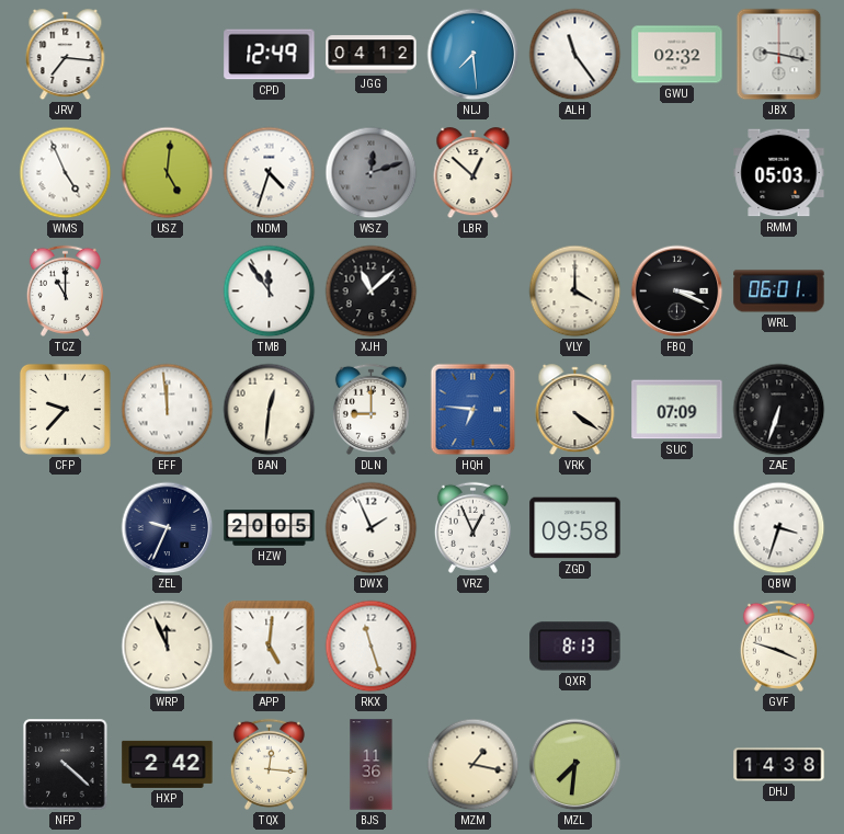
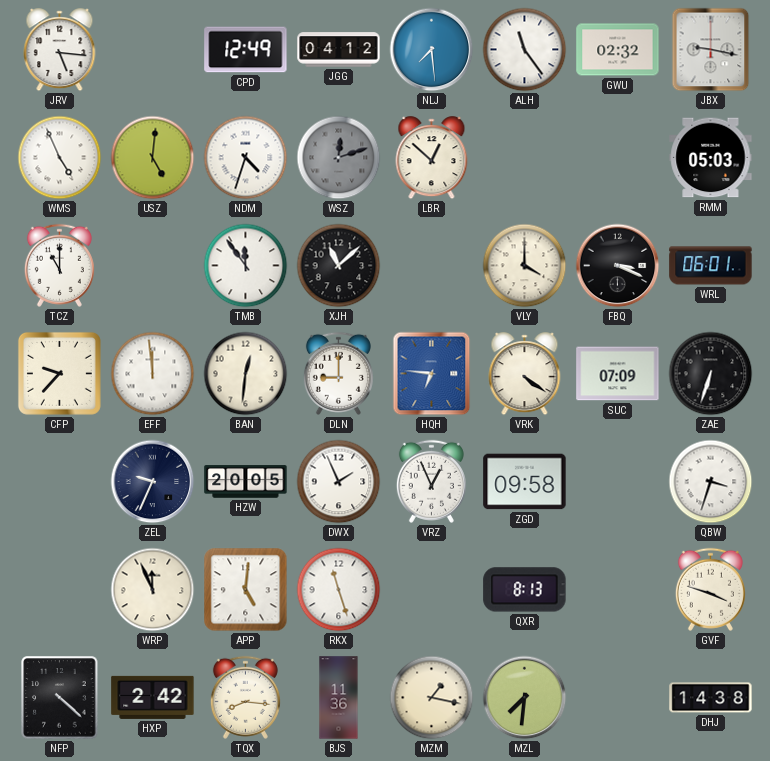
JRV: 7:16 -> 5:16
TQX: 12:16 -> 8:16
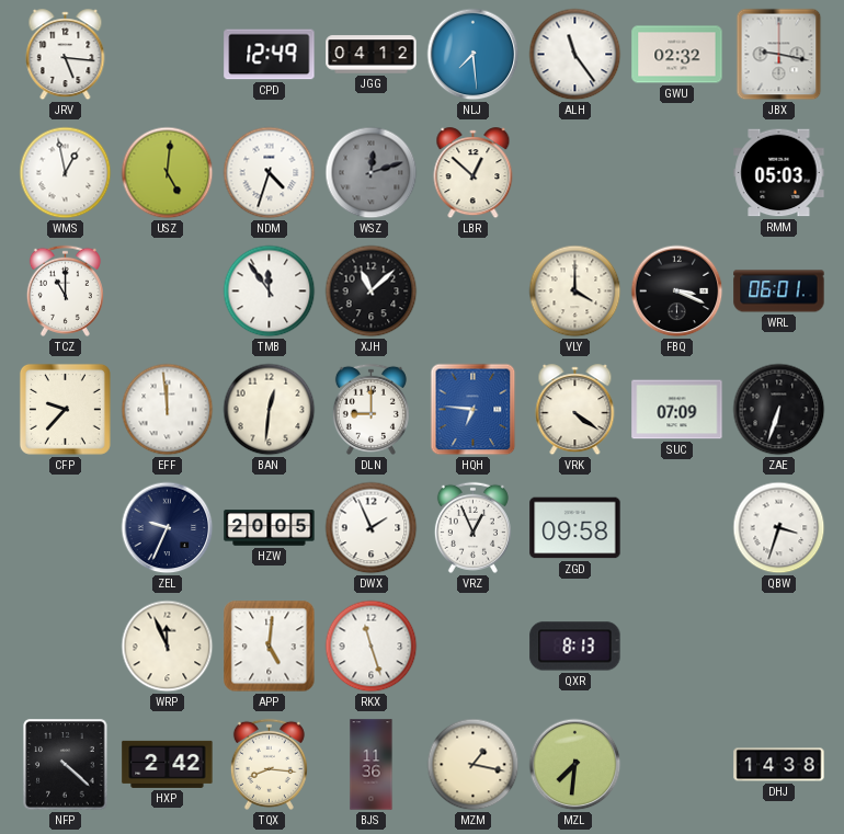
WMS: 4:56 -> 12:58
GVF: 3:48 -> none
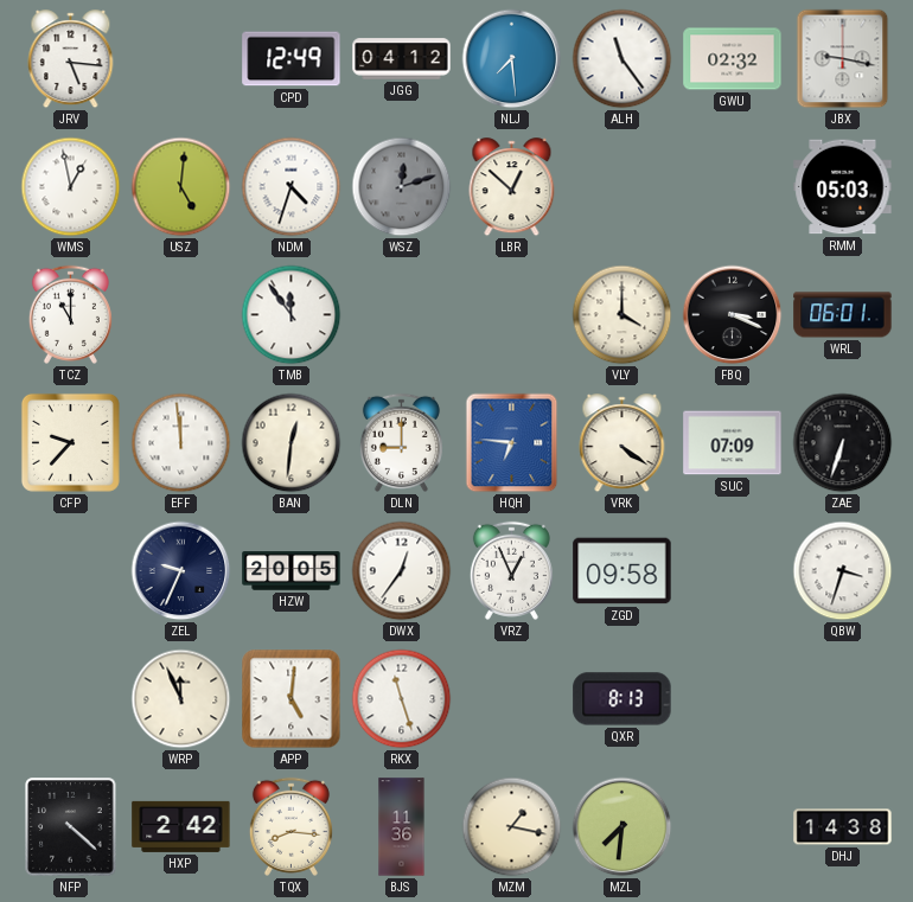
XJH: 11:08 -> none
DWX: 1:56 -> 12:36
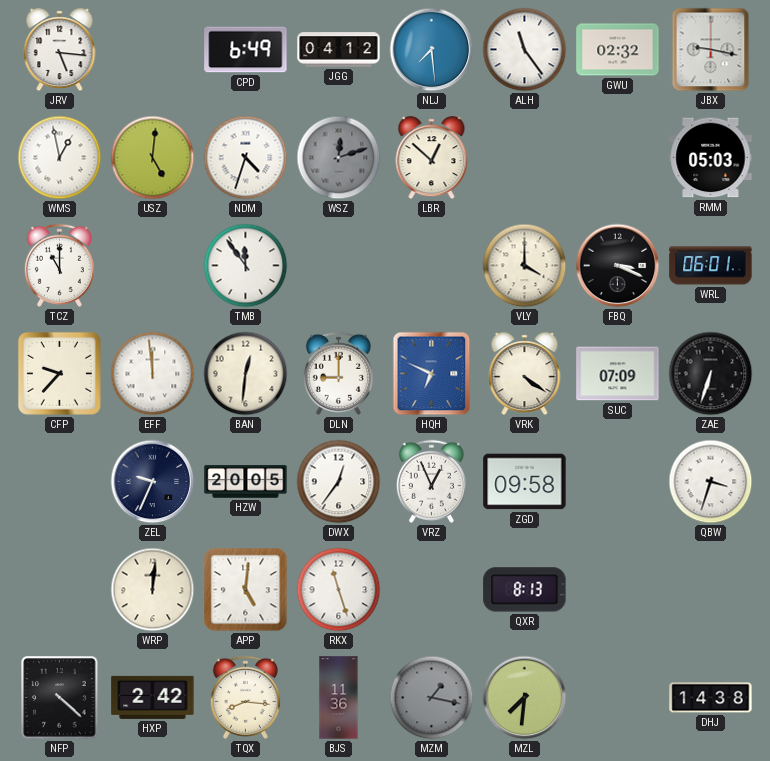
CPD: 12:49 -> 6:49
HQH: 6:46 -> 6:49
WRP: 11:56 -> 12:01
MZM dial: cream -> grey
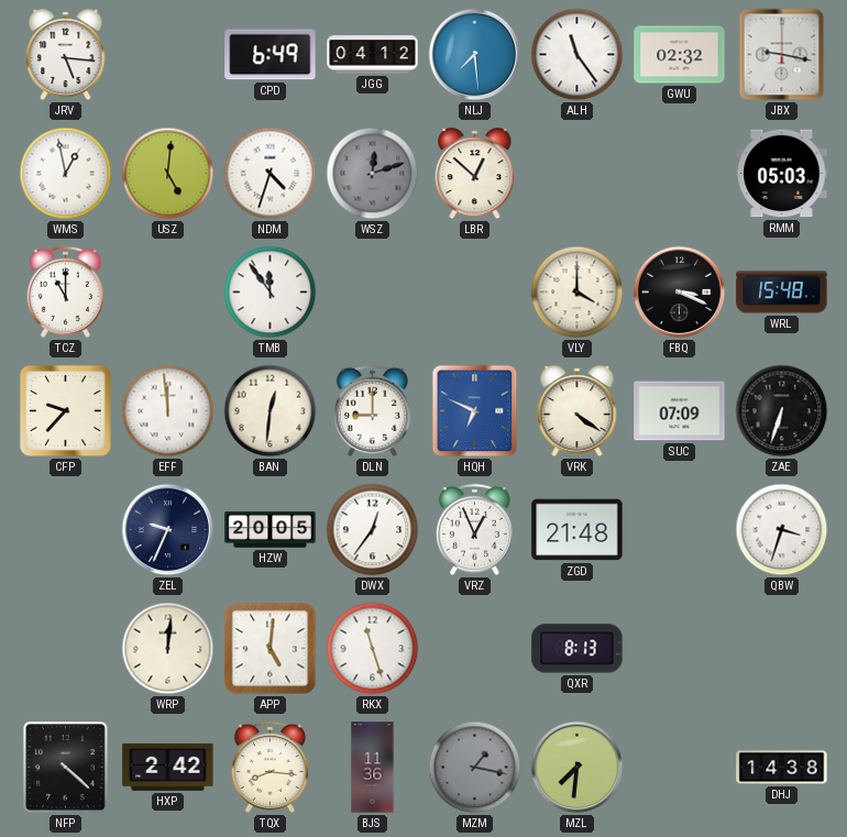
WRL: 06:01 -> 15:48
ZGD: 09:58 -> 21:48
